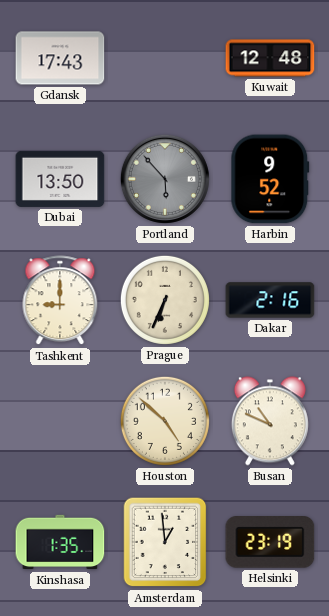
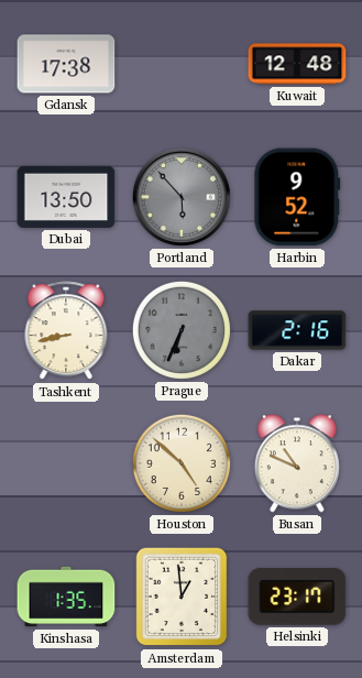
Gdansk: 17:43 -> 17:38
Tashkent: 9:00 -> 8:43
Prague dial: cream -> grey
Helsinki: 23:19 -> 23:17
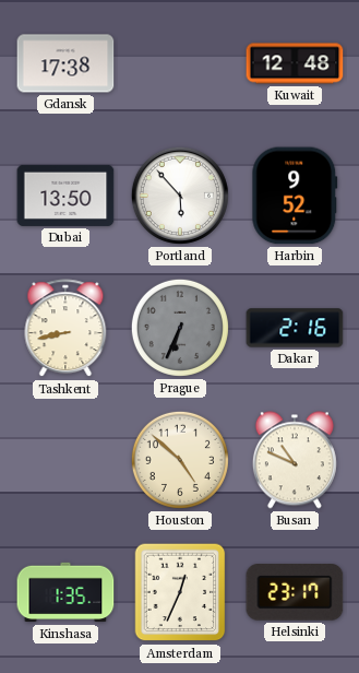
Portland dial: grey -> white
Amsterdam: 12:59 -> 12:34
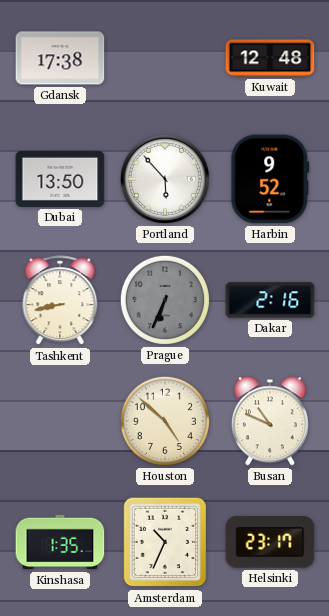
Amsterdam: 12:34 -> 10:34
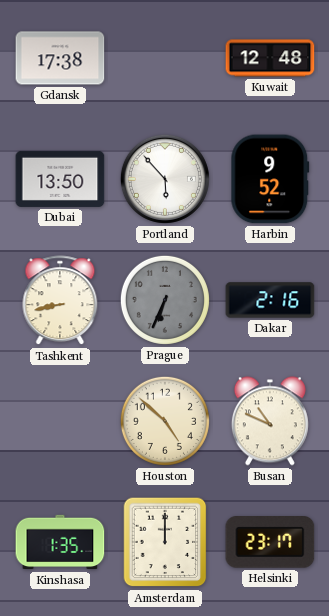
Amsterdam: 10:34 -> 12:00
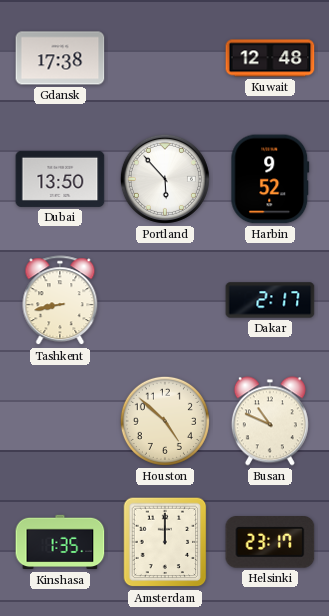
Prague: 6:34 -> none
Dakar: 2:16 -> 2:17
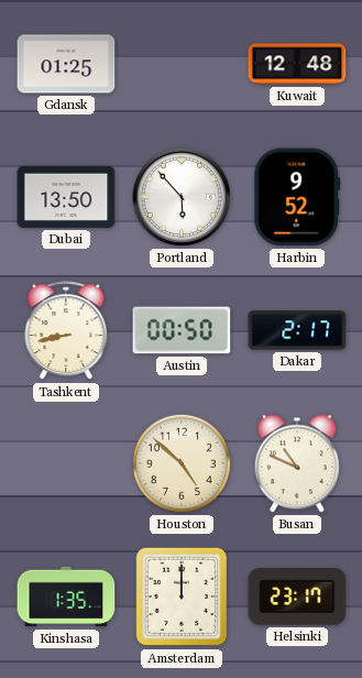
Gdansk: 17:38 -> 01:25
Austin: none -> 00:50
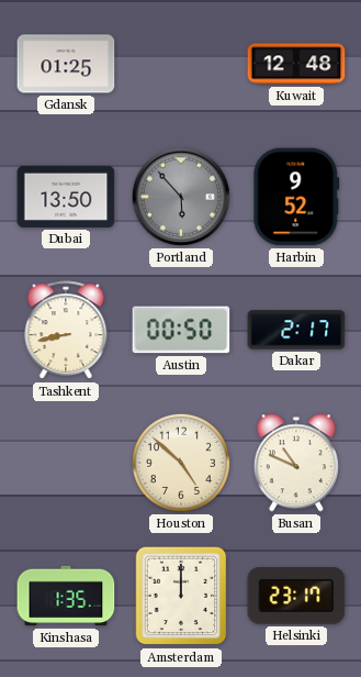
Portland dial: white -> grey
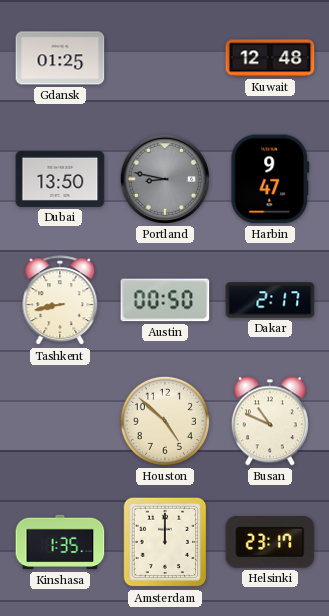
Portland: 5:53 -> 8:47
Harbin: 9:52 -> 9:47
